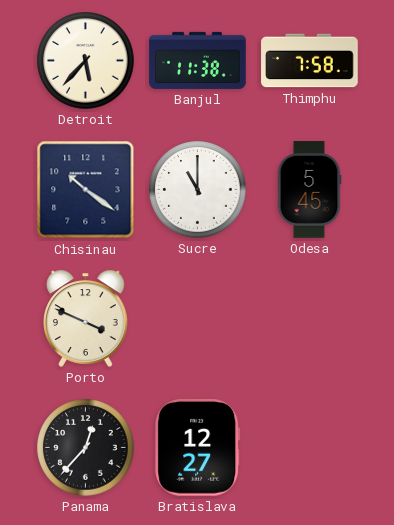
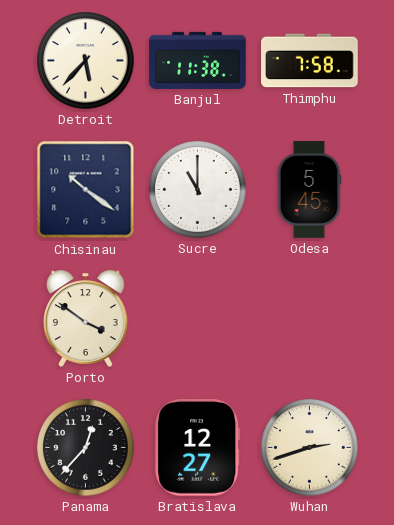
Porto: 3:49 -> 3:51
Wuhan: none -> 2:42
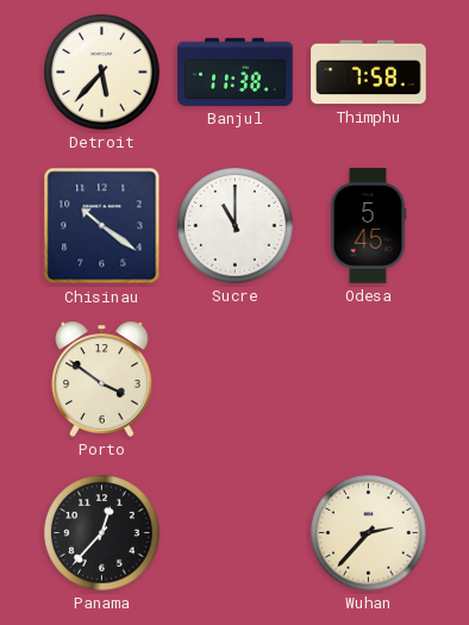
Bratislava: 12:27 -> none
Wuhan: 2:42 -> 2:37
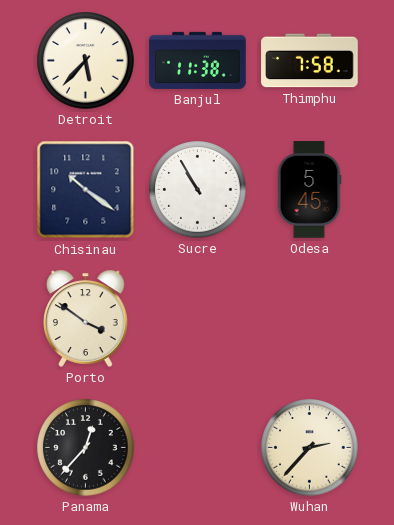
Sucre: 11:00 -> 10:55
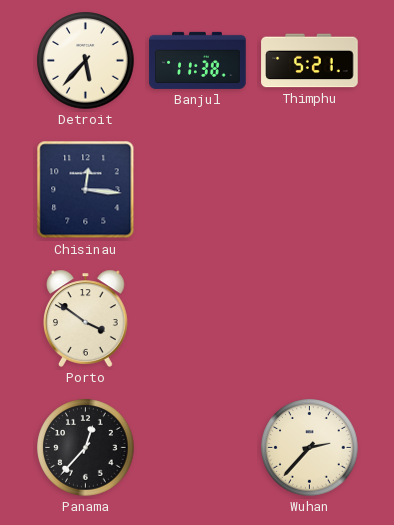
Thimphu: 7:58 -> 5:21
Chisinau: 10:21 -> 12:16
Sucre: 10:55 -> none
Odesa: 5:45 -> none
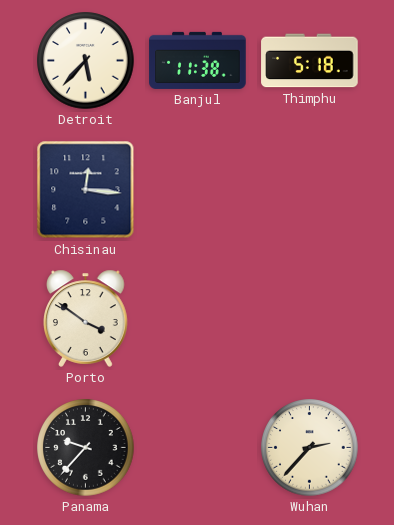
Thimphu: 5:21 -> 5:18
Panama: 12:37 -> 9:37
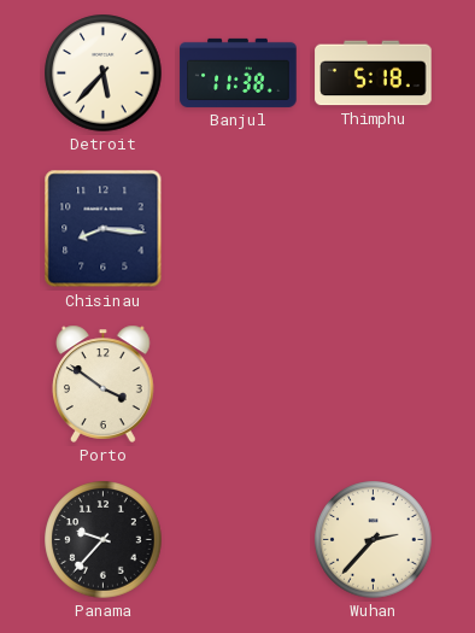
Chisinau: 12:16 -> 8:16
